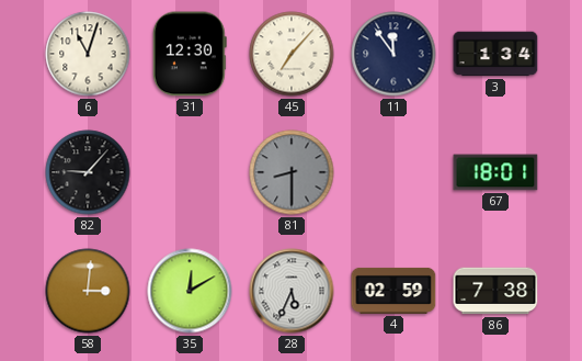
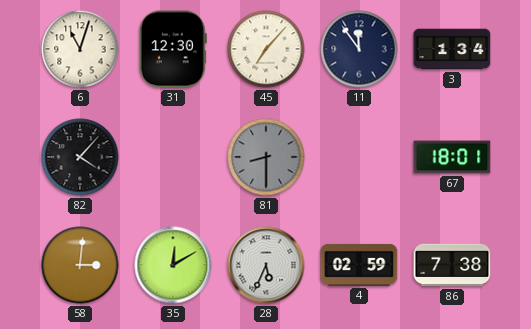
82: 9:07 -> 4:07
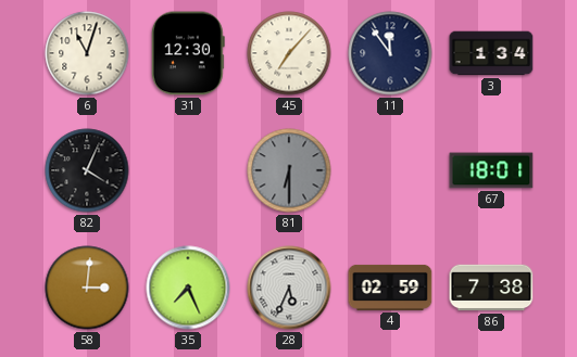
82: 4:07 -> 4:04
81: 8:30 -> 6:30
35: 12:10 -> 7:26
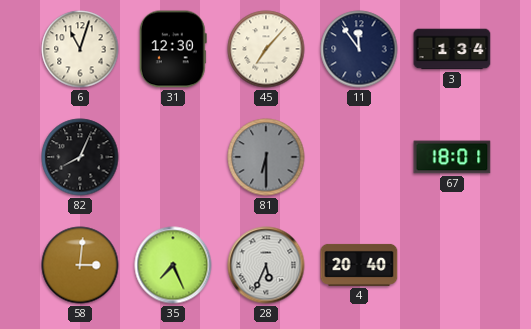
82: 4:04 -> 8:04
4: 02:59 -> 20:40
86: 7:38 -> none
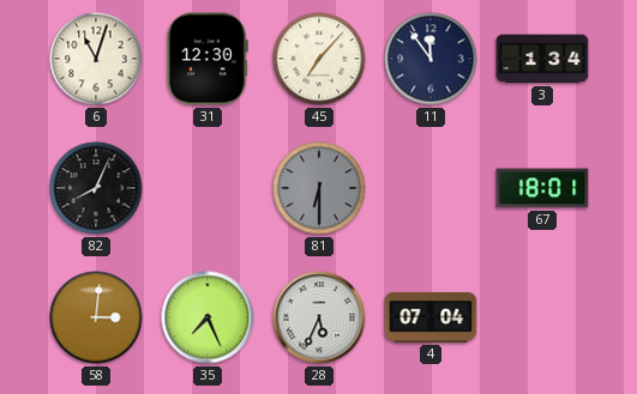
4: 20:40 -> 07:04
